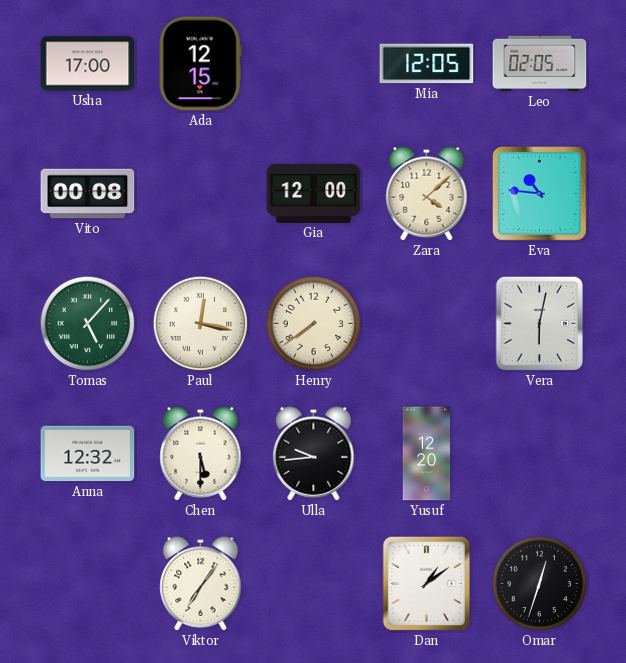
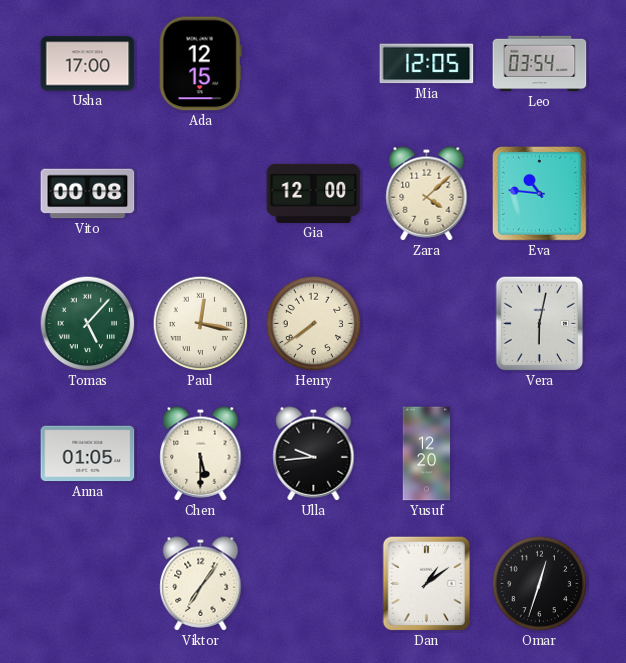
Leo: 02:05 -> 03:54
Anna: 12:32 -> 01:05
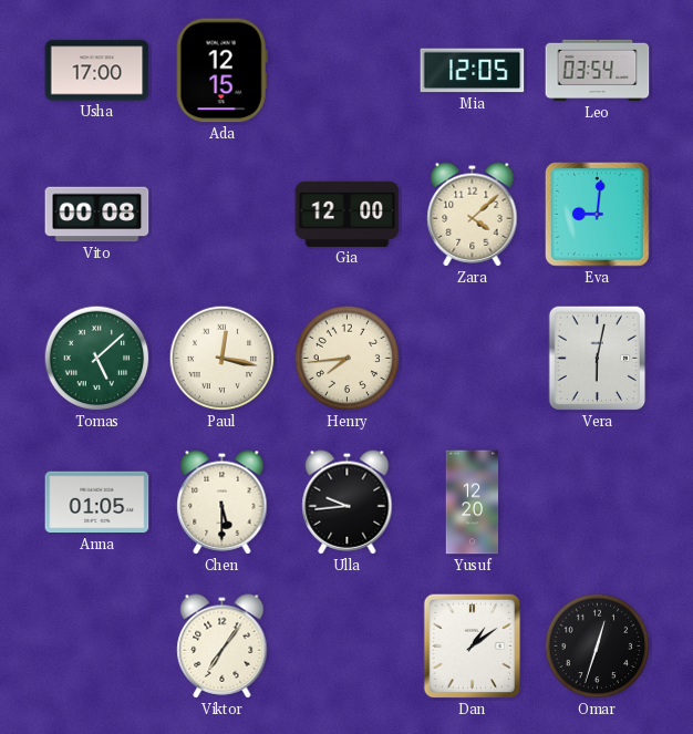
Eva: 10:46 -> 9:01
Tomas: 5:07 -> 5:08
Henry: 7:39 -> 7:44
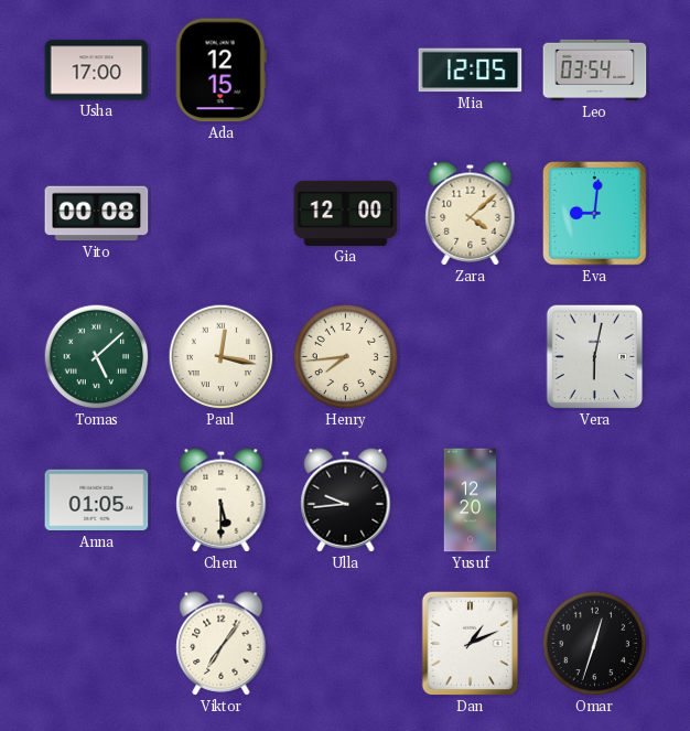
Dan: 1:09 -> 1:11
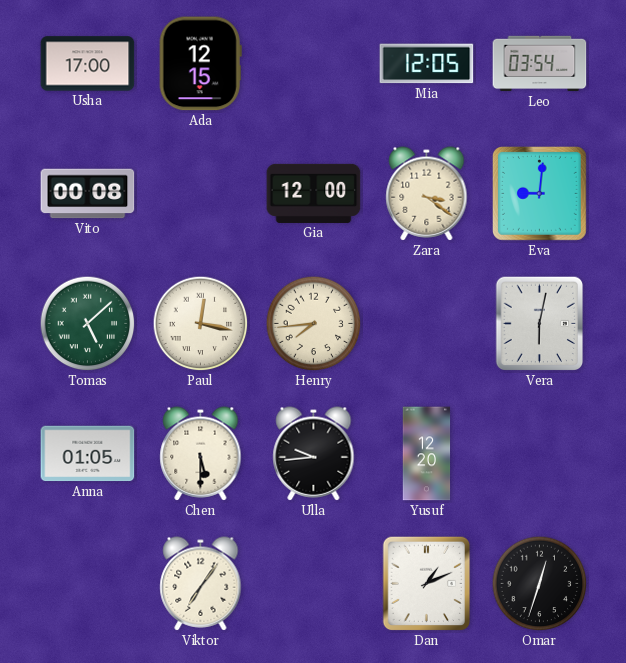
Zara: 4:08 -> 3:21
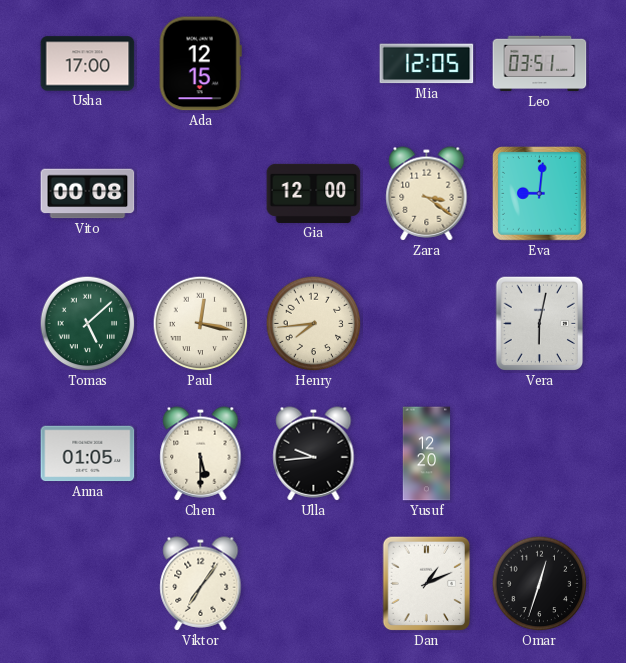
Leo: 03:54 -> 03:51
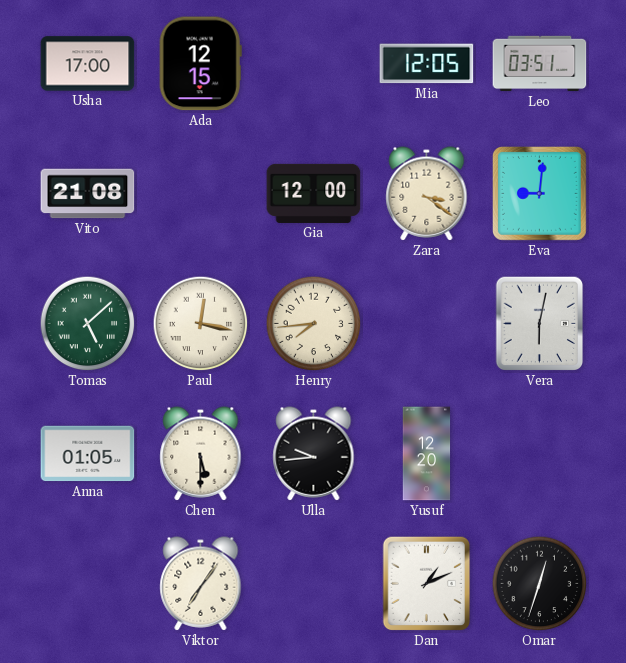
Vito: 00:08 -> 21:08
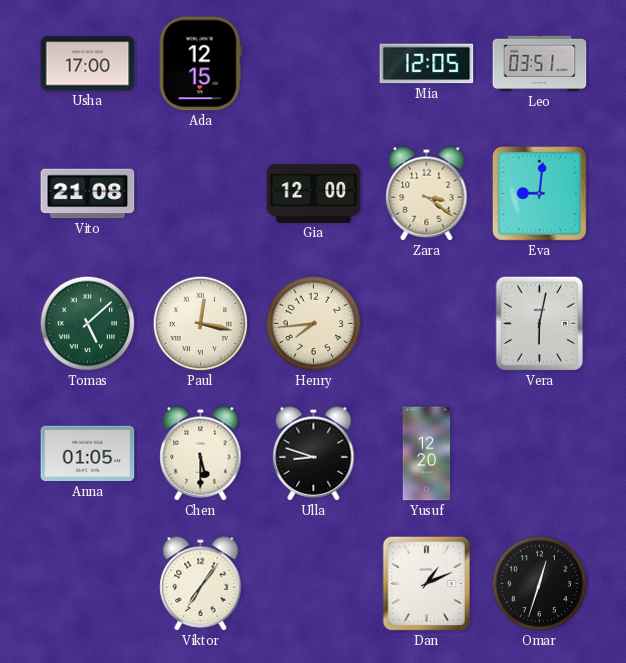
Ulla: 9:44 -> 8:48
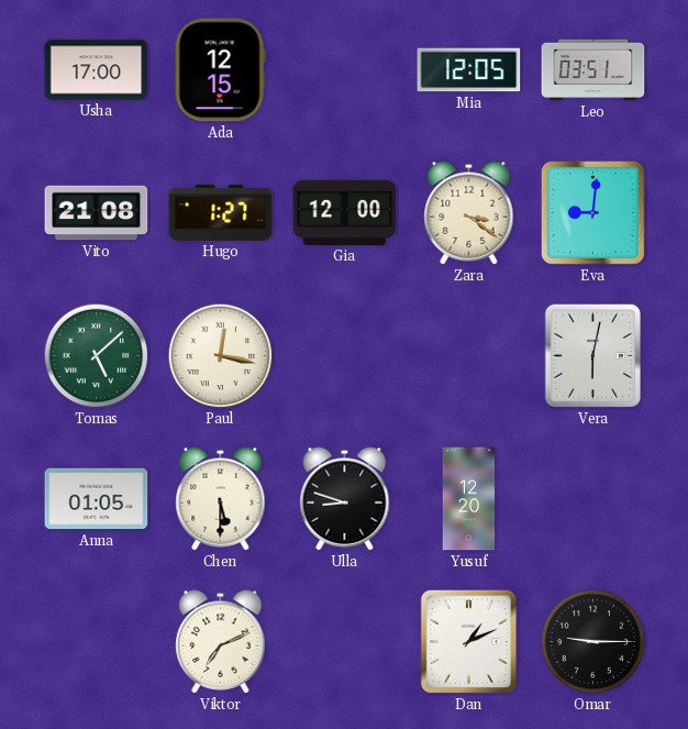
Hugo: none -> 1:27
Henry: 7:44 -> none
Viktor: 7:06 -> 7:11
Omar: 12:33 -> 9:15
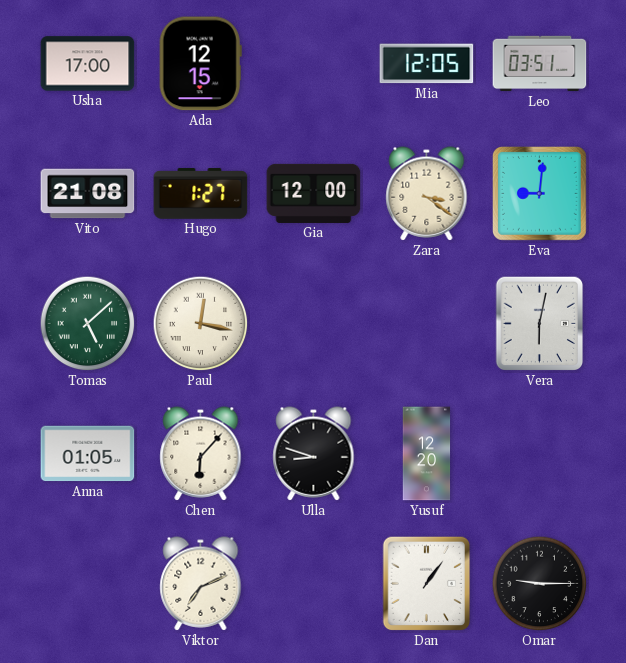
Chen: 5:30 -> 6:07
Dan: 1:11 -> 1:06
